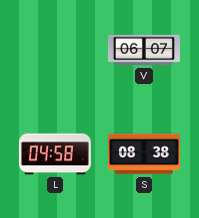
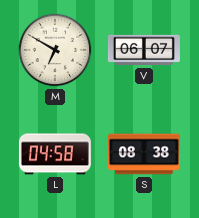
M: none -> 6:50
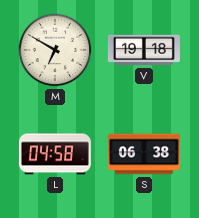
V: 06:07 -> 19:18
S: 08:38 -> 06:38
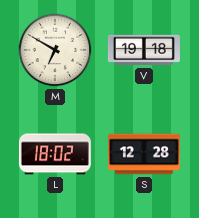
L: 04:58 -> 18:02
S: 06:38 -> 12:28
